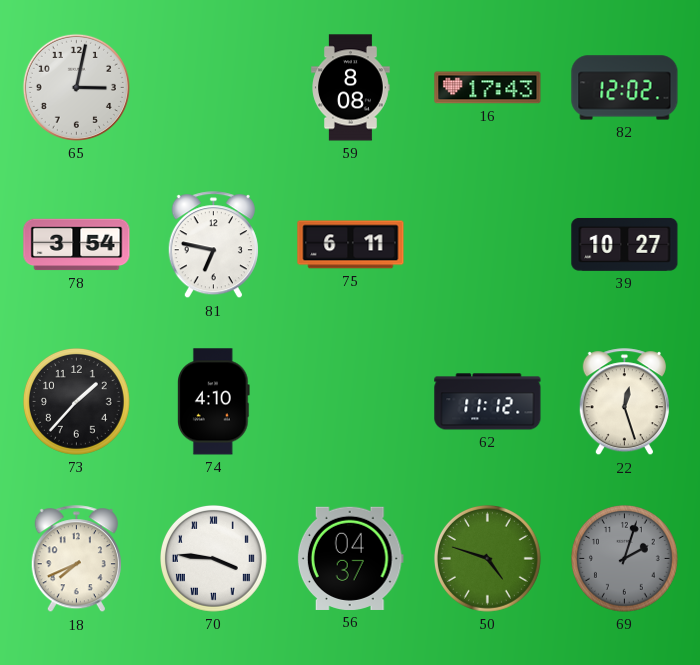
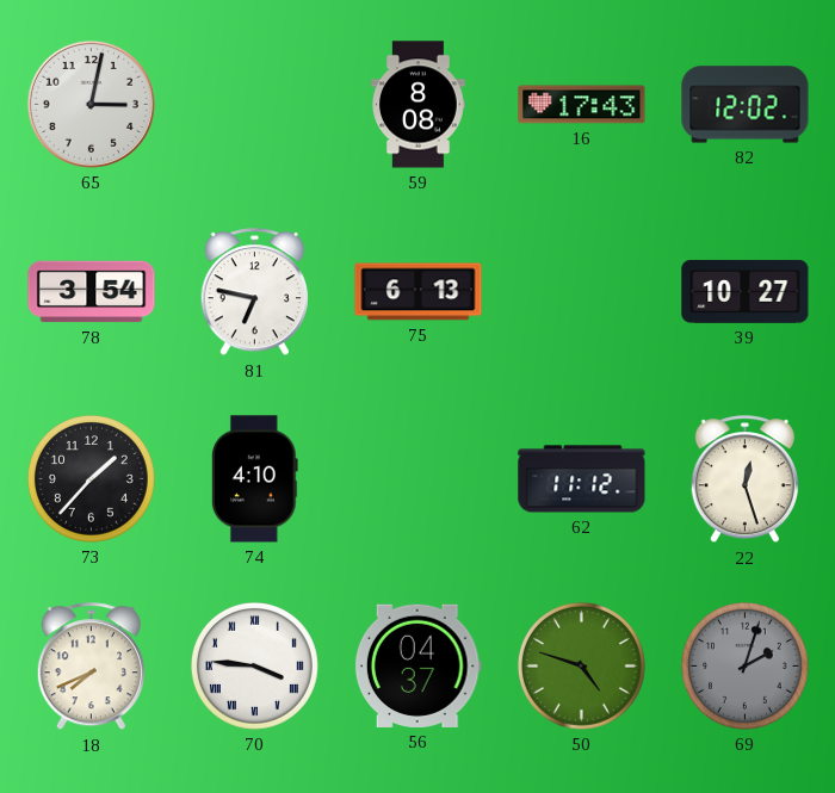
75: 6:11 -> 6:13
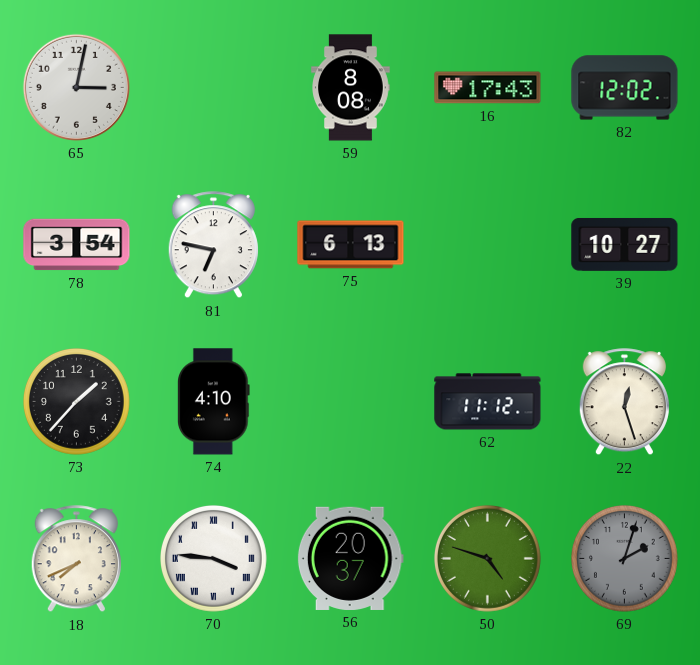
56: 04:37 -> 20:37
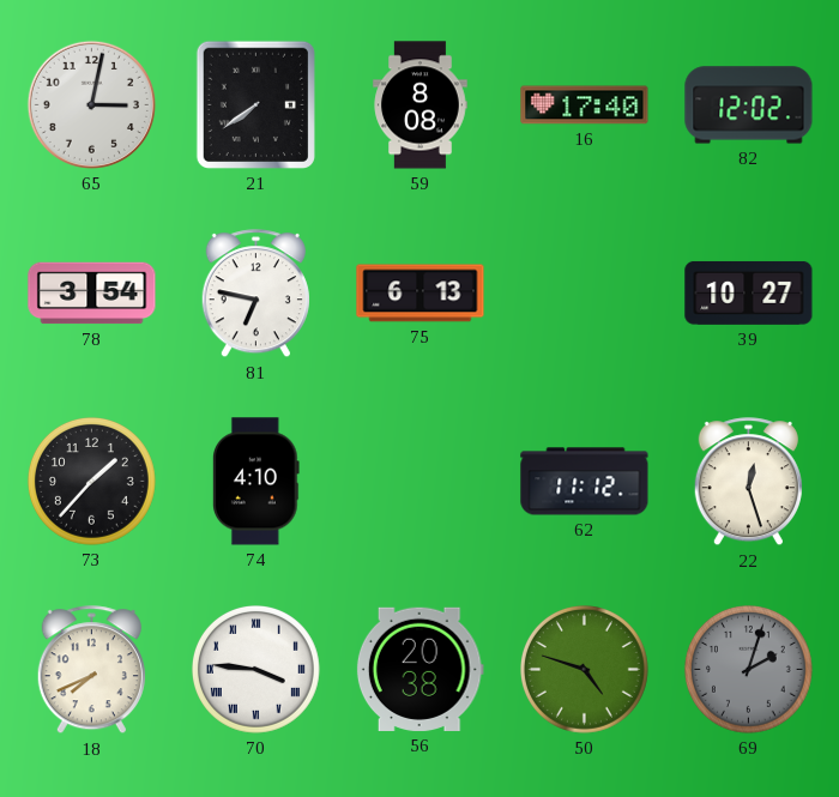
21: none -> 7:39
16: 17:43 -> 17:40
56: 20:37 -> 20:38
